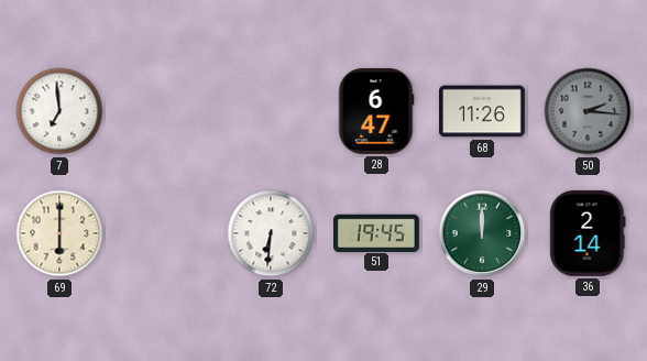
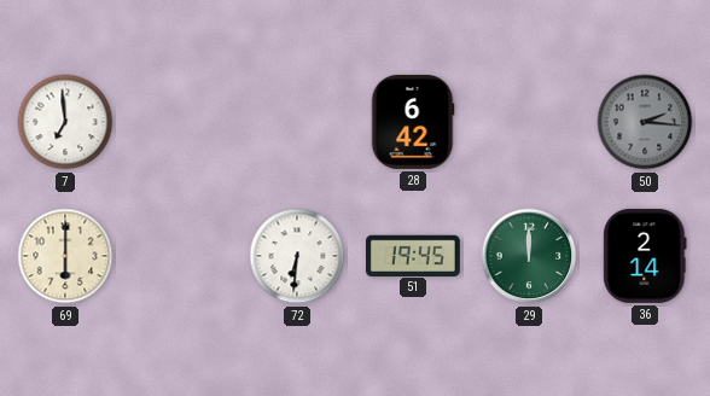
28: 6:47 -> 6:42
68: 11:26 -> none
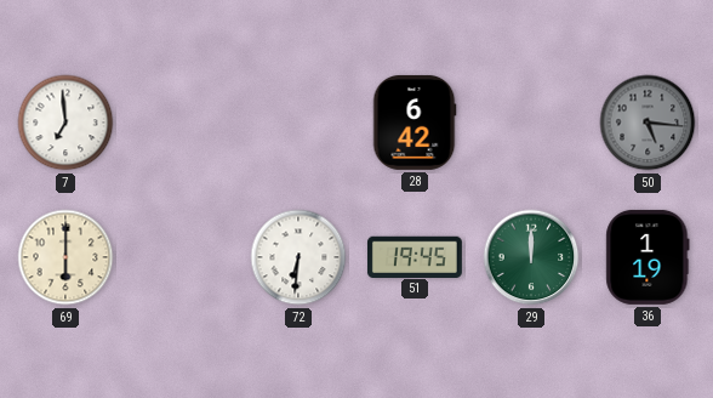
50: 2:16 -> 5:16
36: 2:14 -> 1:19
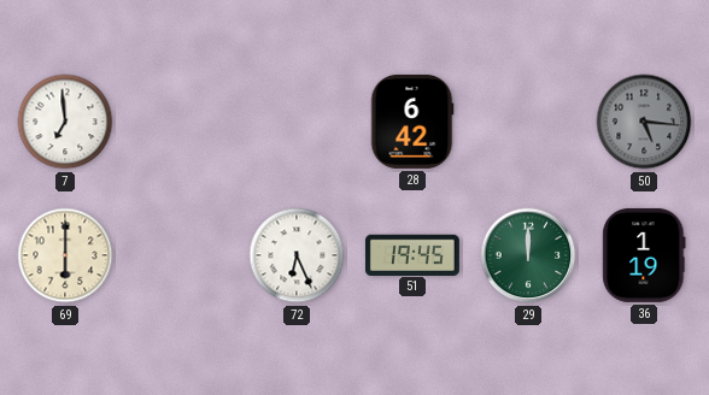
72: 6:31 -> 6:26
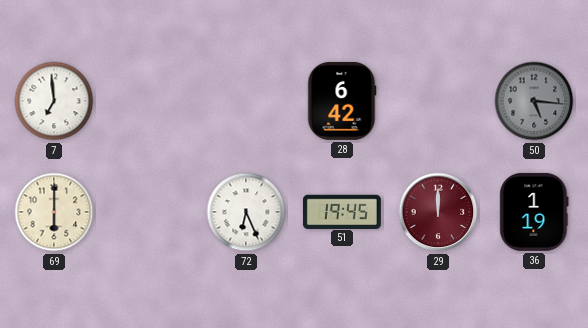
29 dial: green -> burgundy
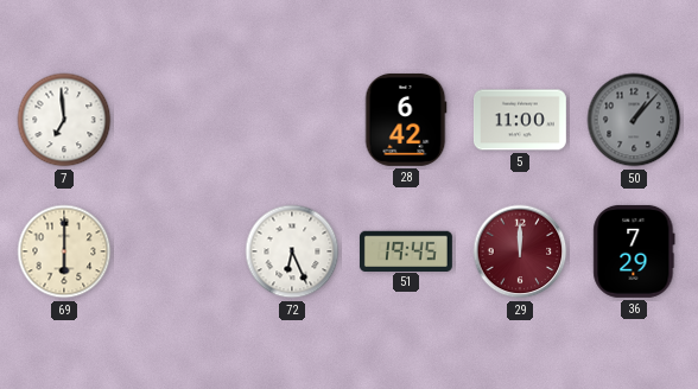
5: none -> 11:00
50: 5:16 -> 1:07
36: 1:19 -> 7:29
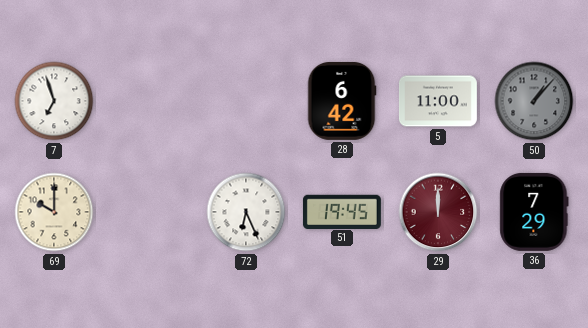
7: 6:59 -> 6:57
69: 6:00 -> 10:00
